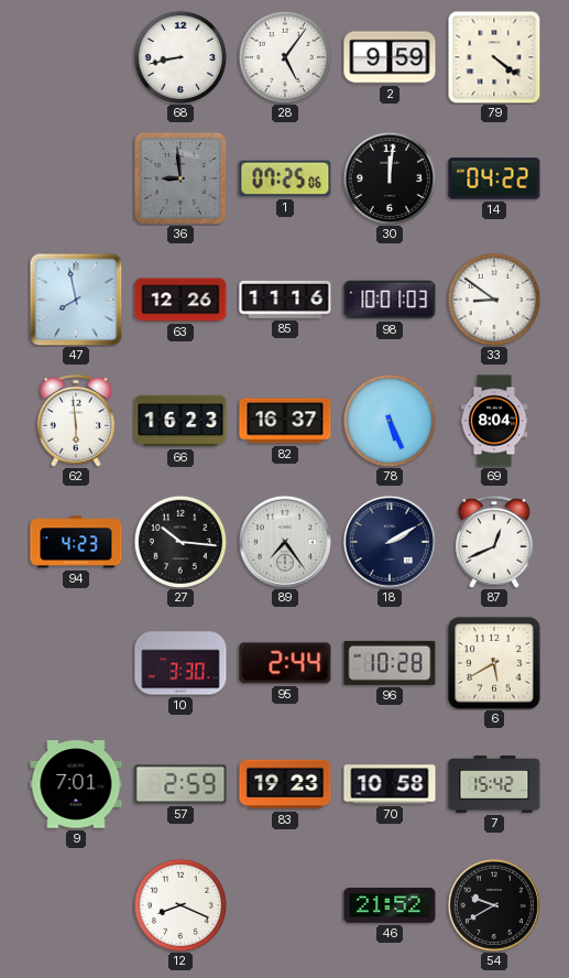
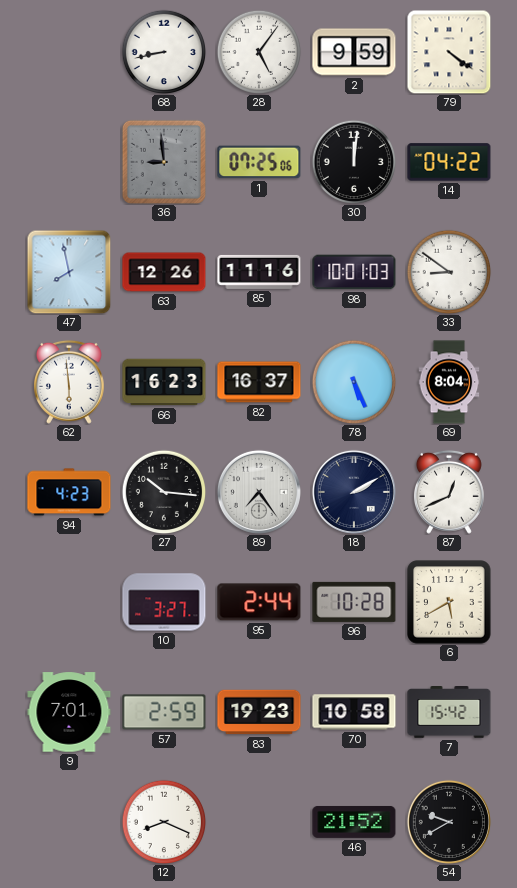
10: 3:30 -> 3:27
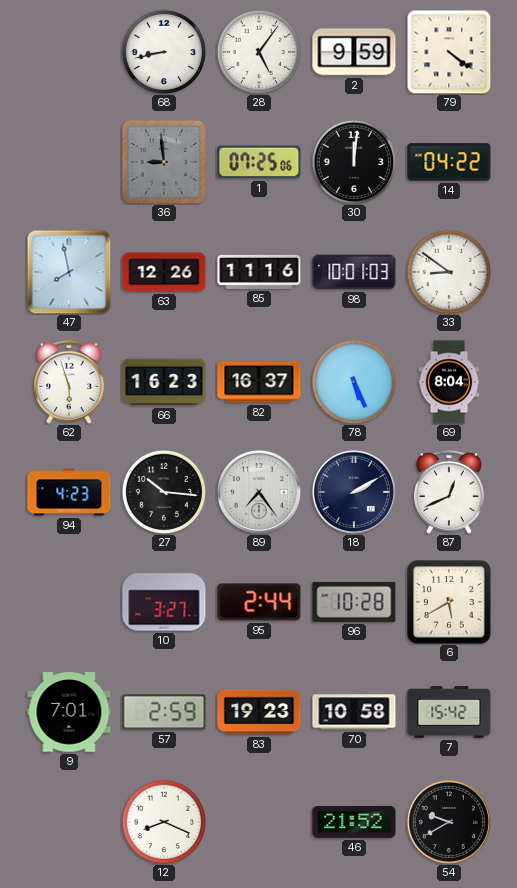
62: 5:59 -> 5:57
